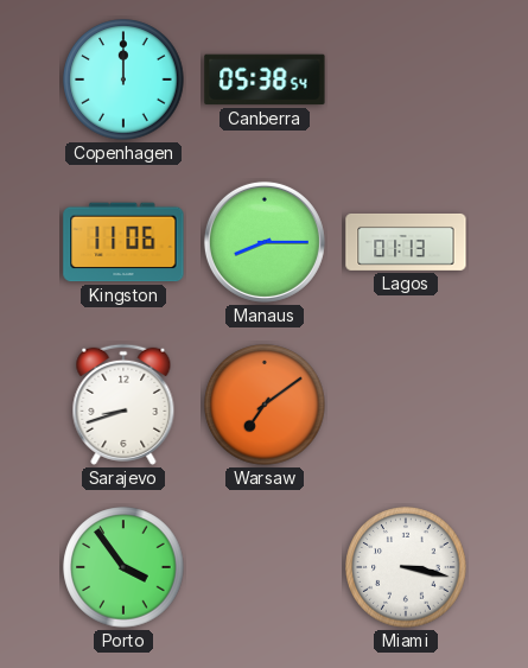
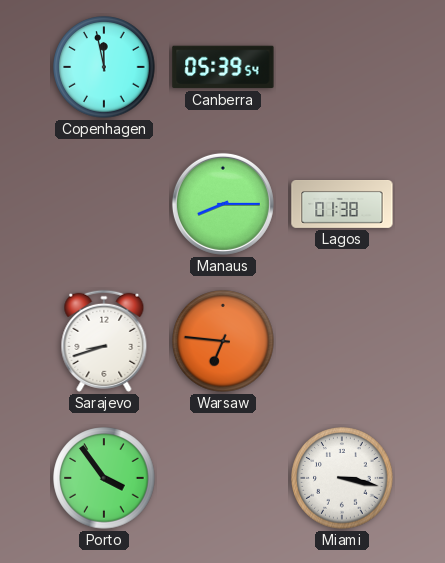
Copenhagen: 12:00 -> 11:58
Canberra: 05:38 -> 05:39
Kingston: 11:06 -> none
Lagos: 01:13 -> 01:38
Warsaw: 7:09 -> 6:46
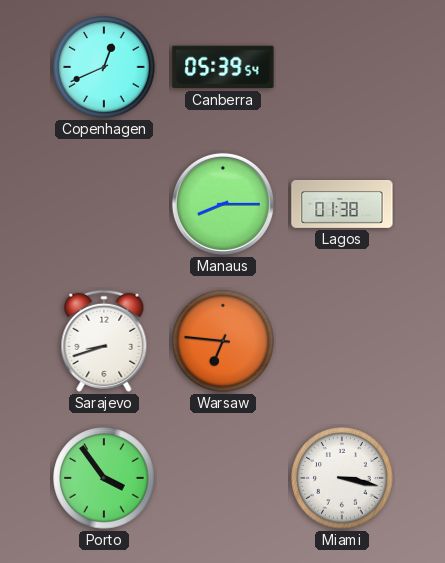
Copenhagen: 11:58 -> 12:41
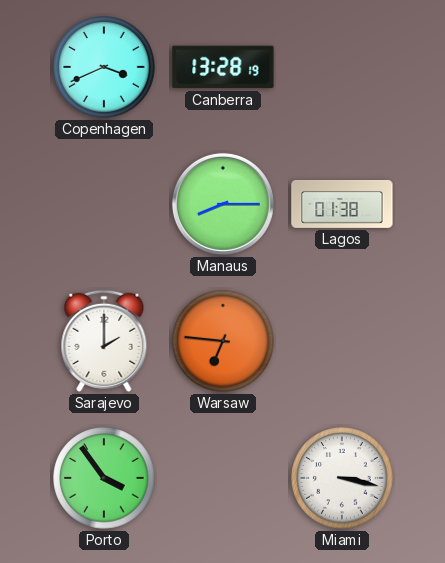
Copenhagen: 12:41 -> 3:41
Canberra: 05:39 -> 13:28
Sarajevo: 8:42 -> 2:00
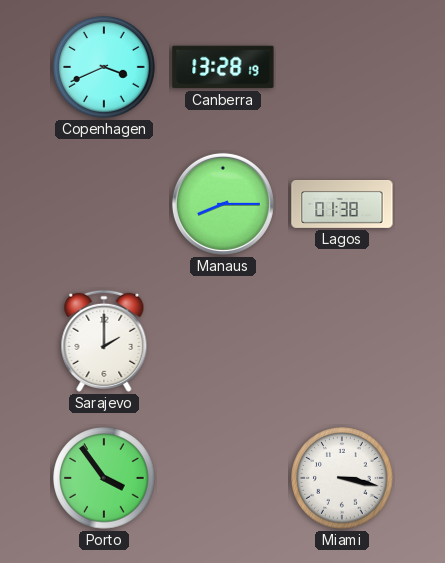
Warsaw: 6:46 -> none
